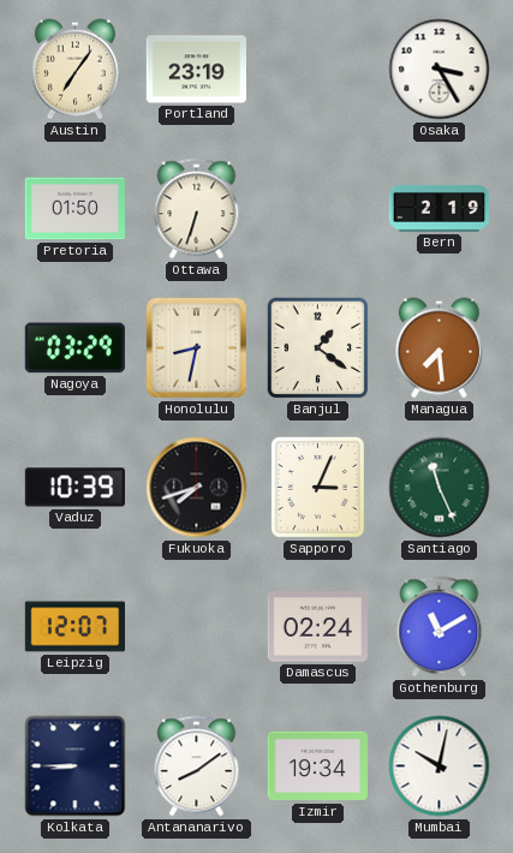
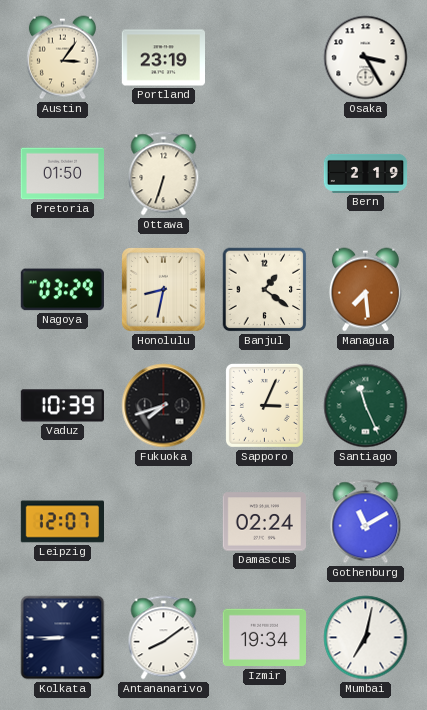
Austin: 7:06 -> 3:06
Mumbai: 10:02 -> 7:02
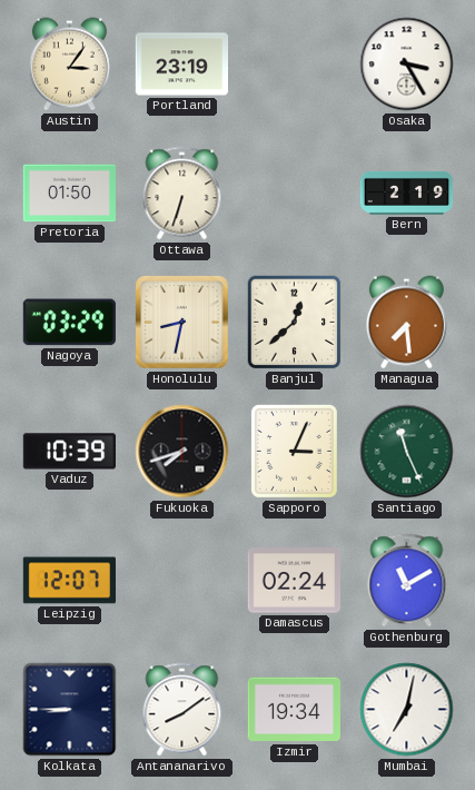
Banjul: 1:21 -> 12:38
